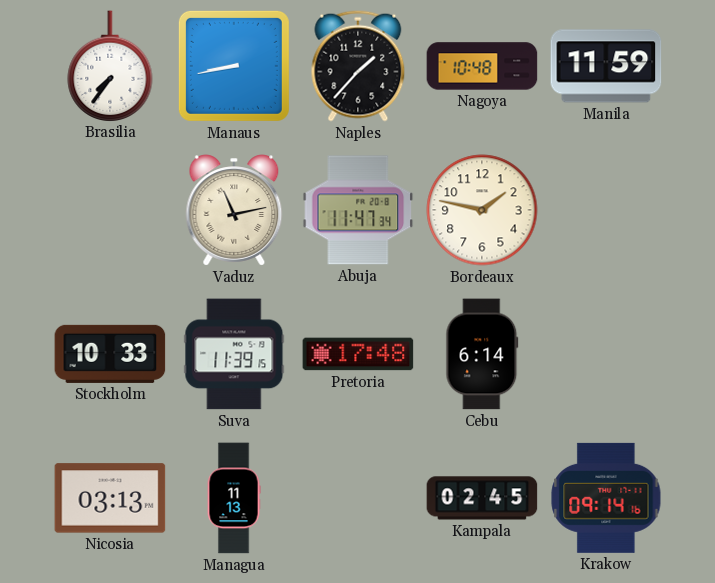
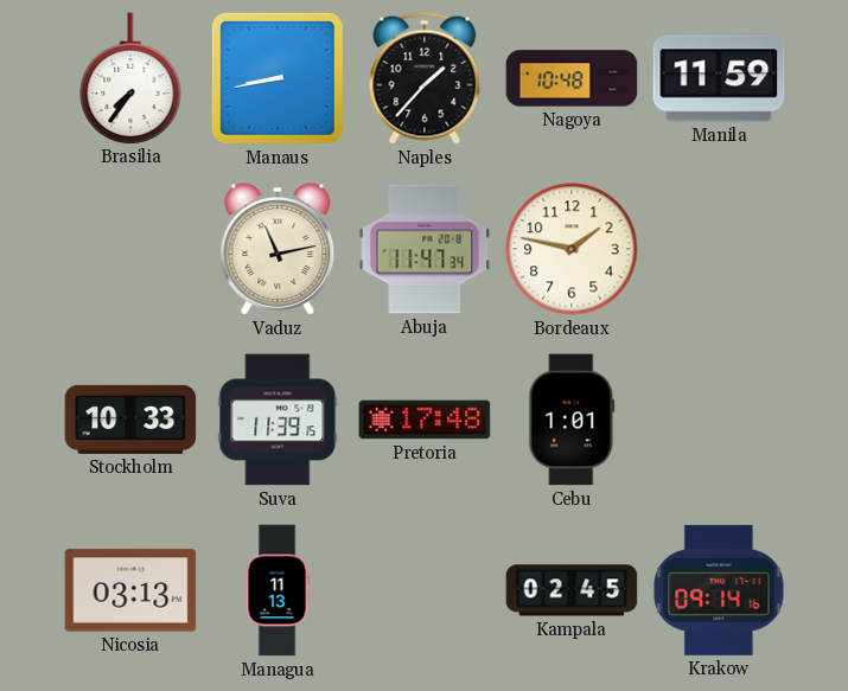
Cebu: 6:14 -> 1:01
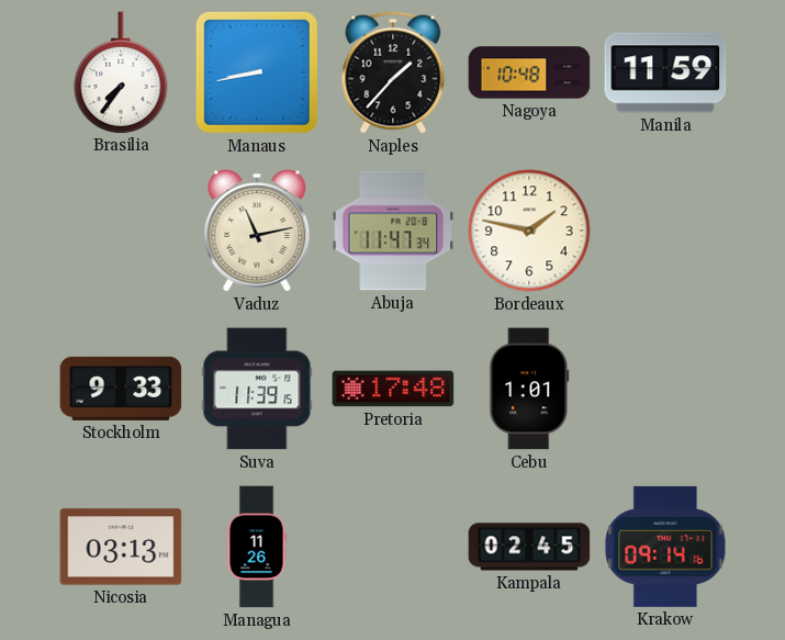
Stockholm: 10:33 -> 9:33
Managua: 11:13 -> 11:26
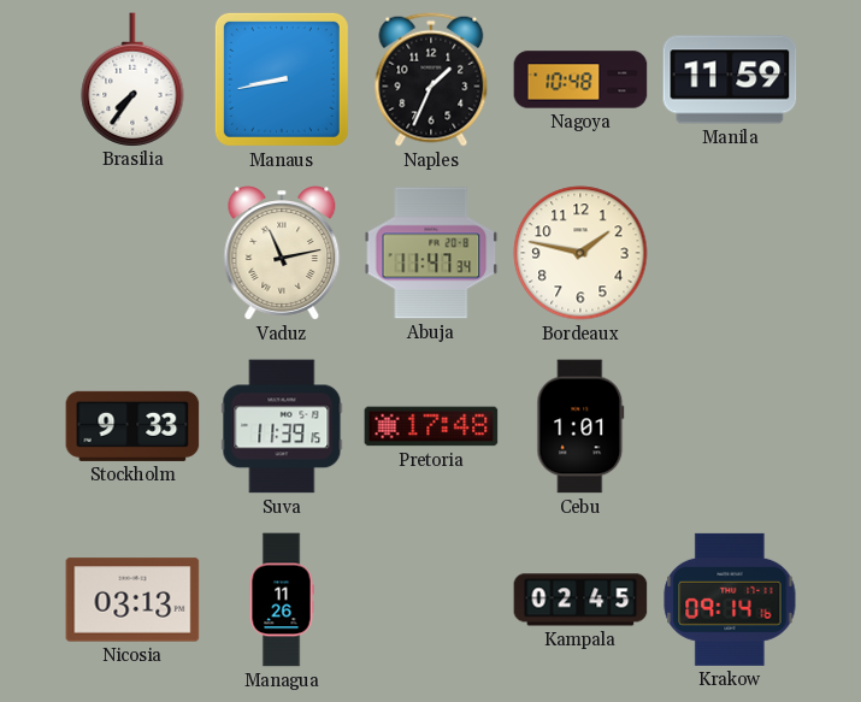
Naples: 1:37 -> 1:34
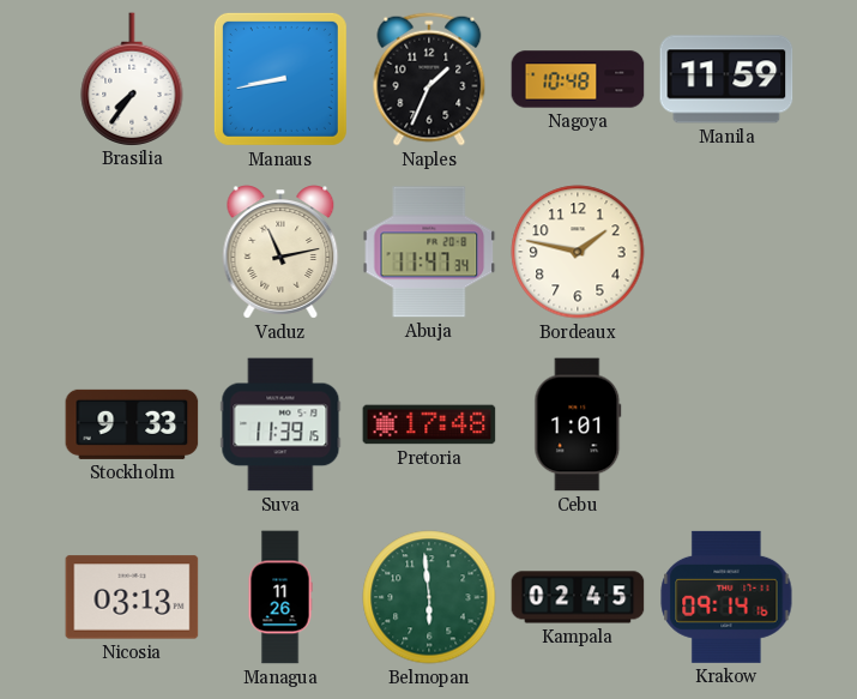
Belmopan: none -> 5:59
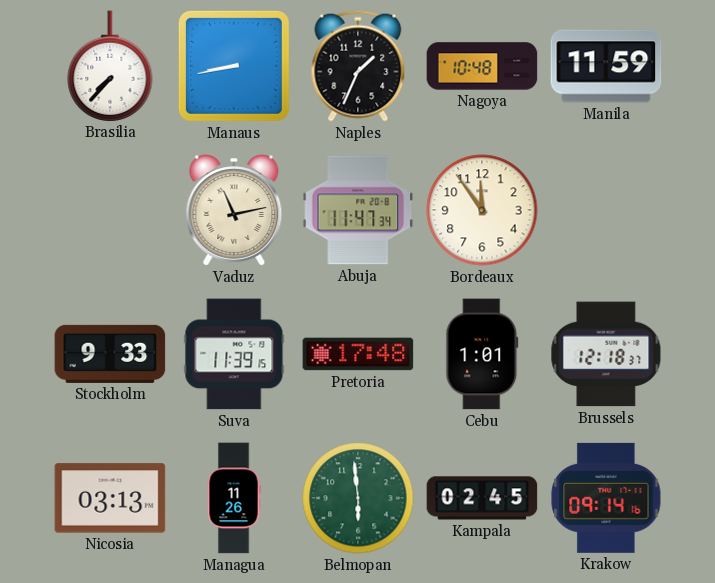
Brasilia: 7:36 -> 7:37
Bordeaux: 1:47 -> 11:54
Brussels: none -> 12:18
